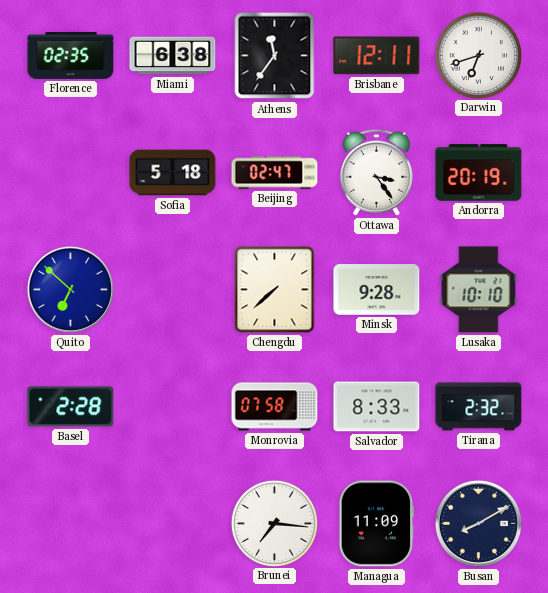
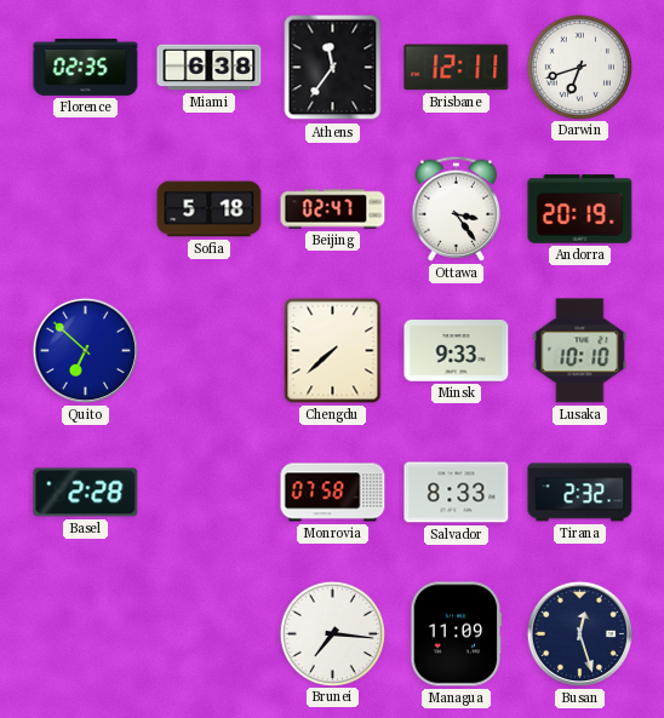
Minsk: 9:28 -> 9:33
Busan: 8:10 -> 12:27
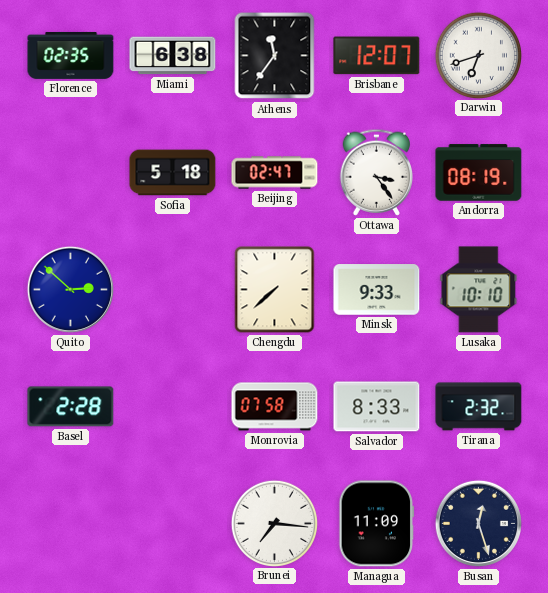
Brisbane: 12:11 -> 12:07
Andorra: 20:19 -> 08:19
Quito: 6:52 -> 2:52
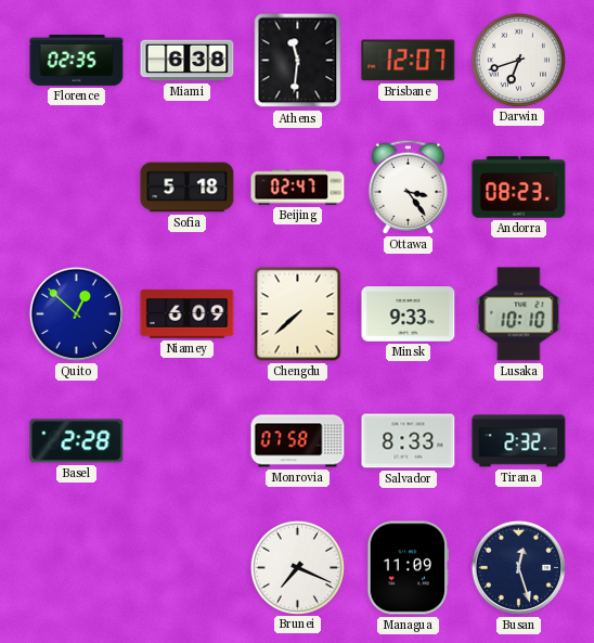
Athens: 11:36 -> 11:31
Andorra: 08:19 -> 08:23
Quito: 2:52 -> 12:52
Niamey: none -> 6:09
Brunei: 7:16 -> 7:19
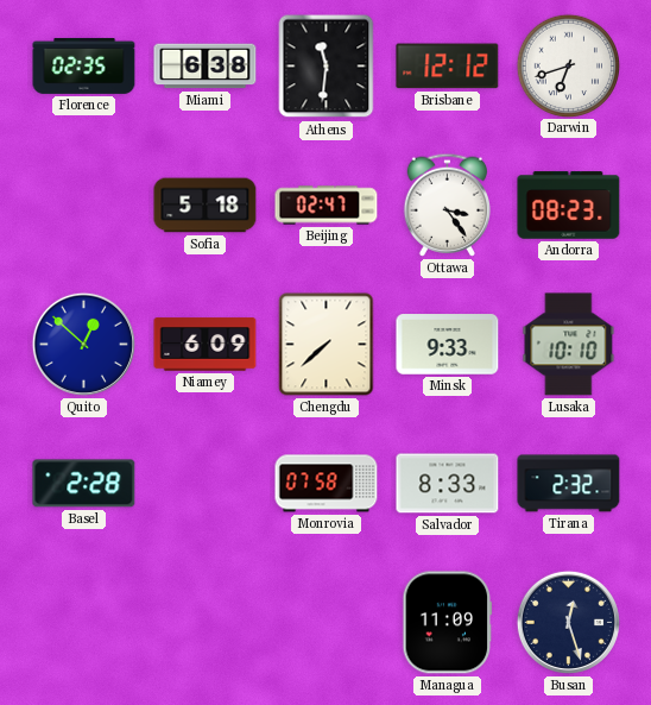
Brisbane: 12:07 -> 12:12
Brunei: 7:19 -> none
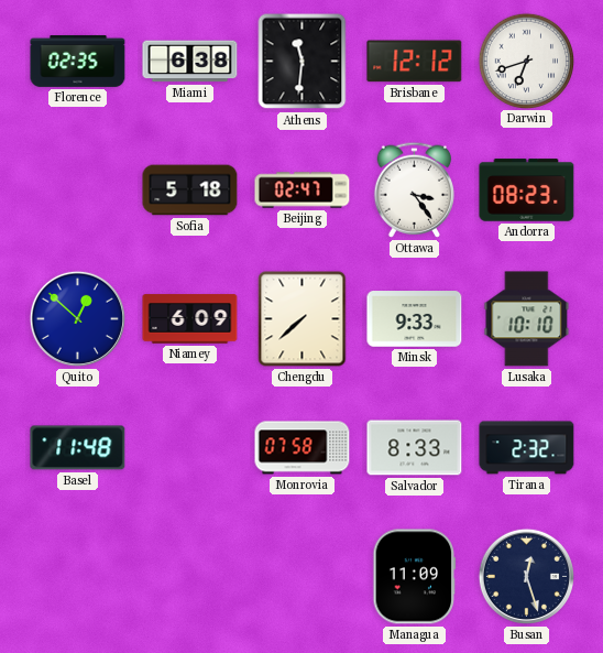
Basel: 2:28 -> 11:48
